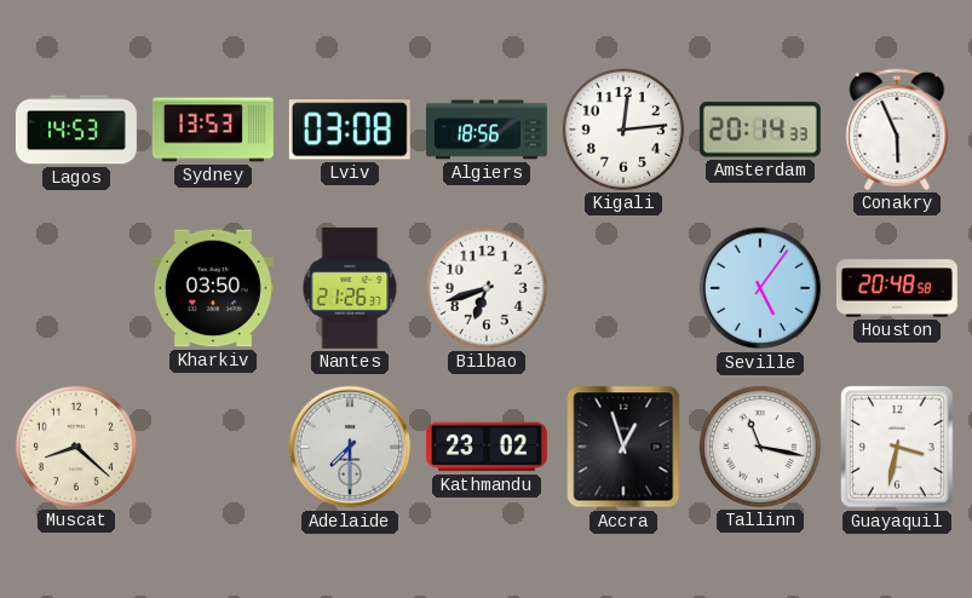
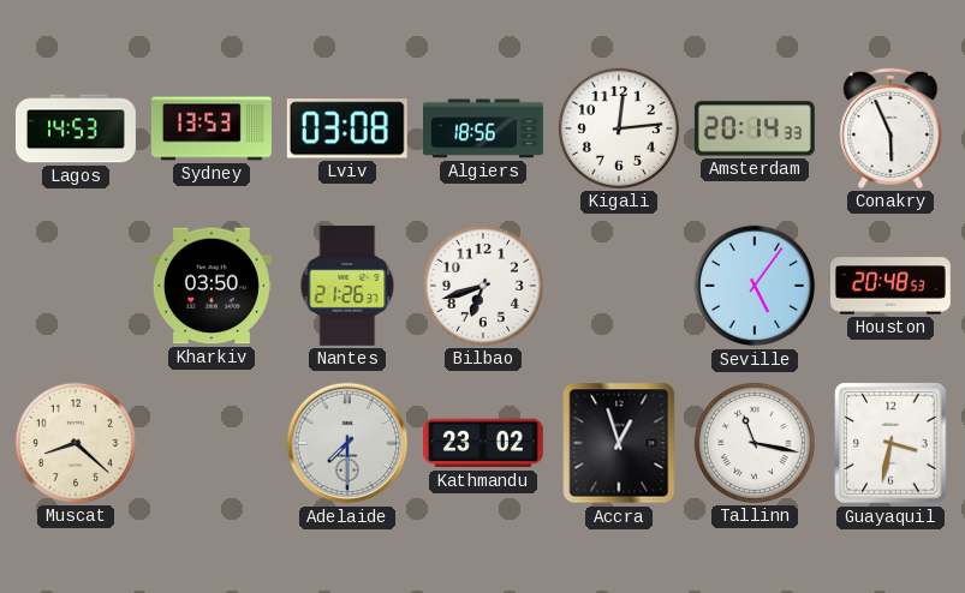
Houston: 20:48:58 -> 20:48:53
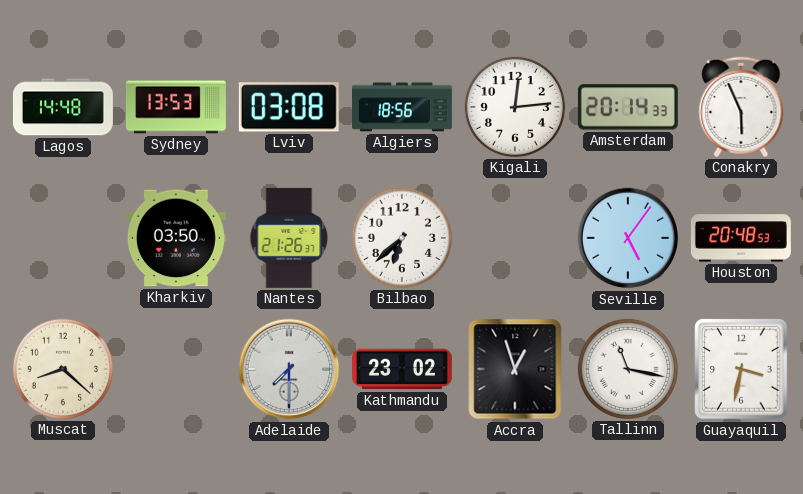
Lagos: 14:53 -> 14:48
Bilbao: 6:42 -> 6:38
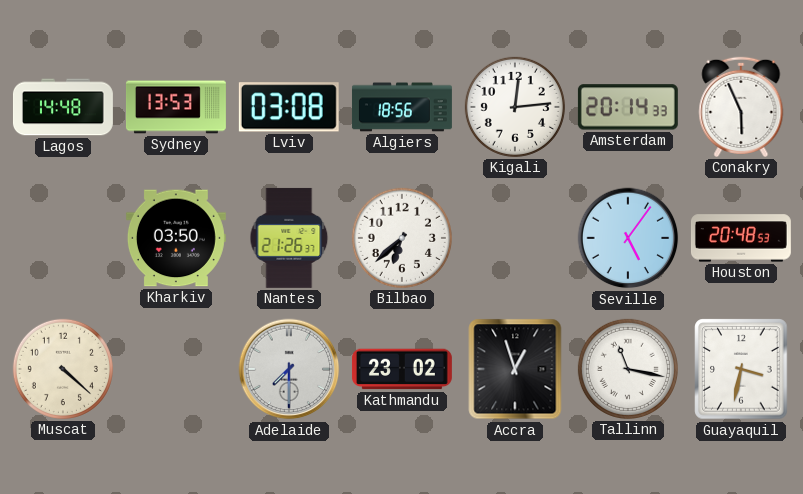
Muscat: 8:22 -> 4:22
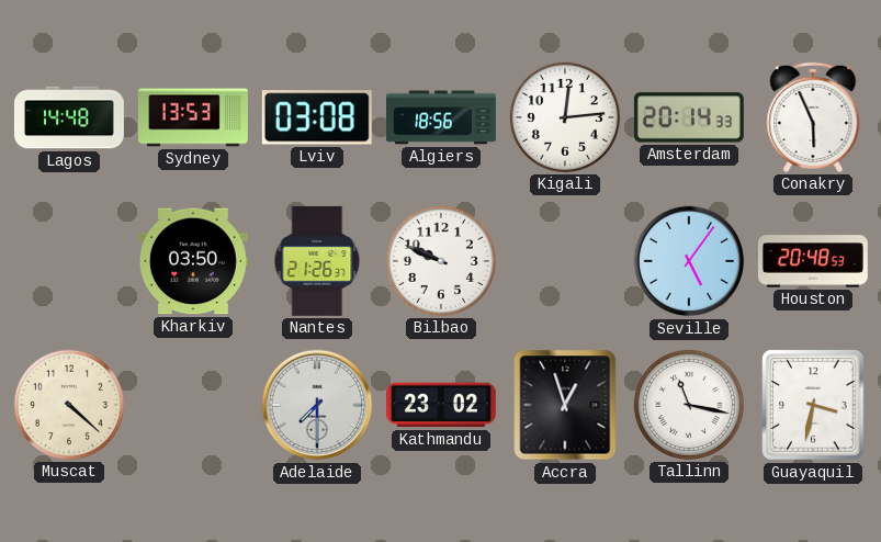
Bilbao: 6:38 -> 9:49
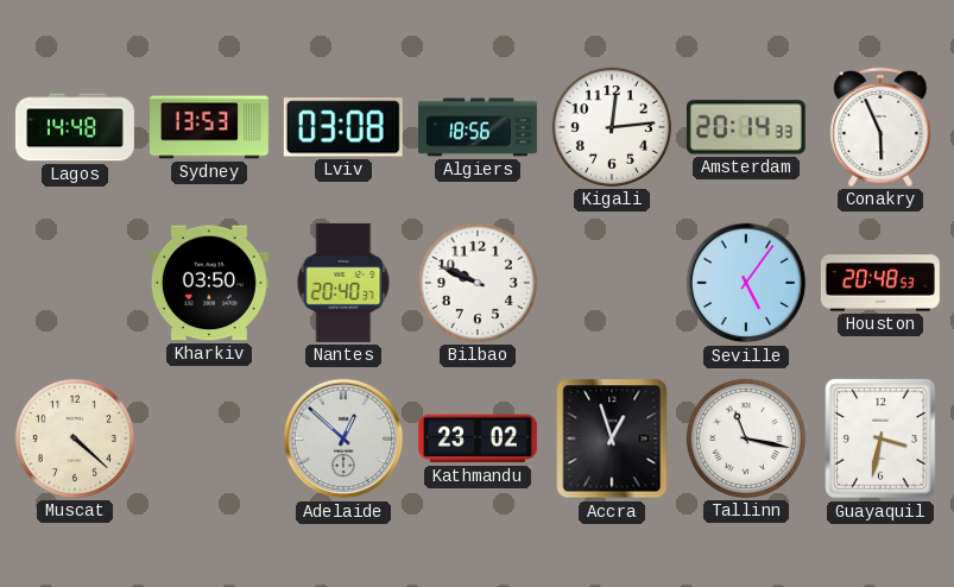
Nantes: 21:26 -> 20:40
Adelaide: 7:30 -> 12:52
